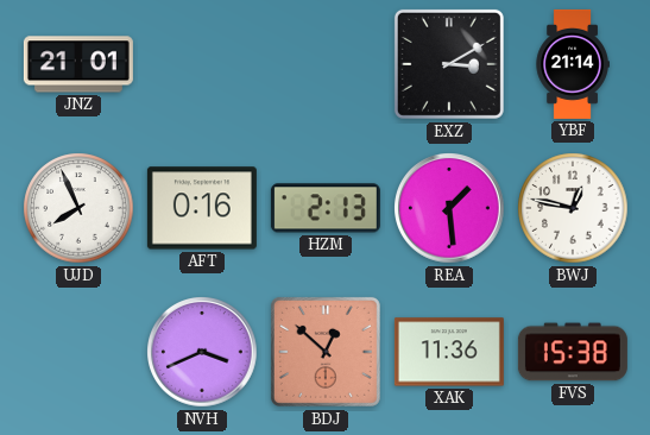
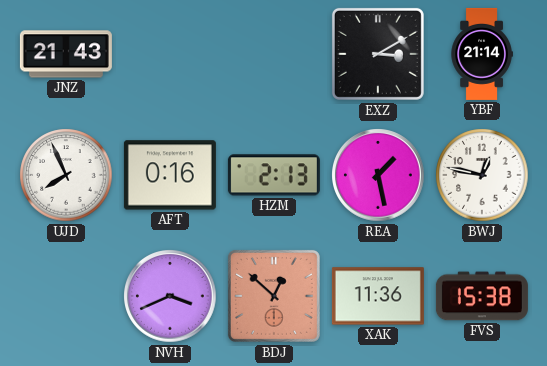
JNZ: 21:01 -> 21:43
REA: 1:29 -> 1:28
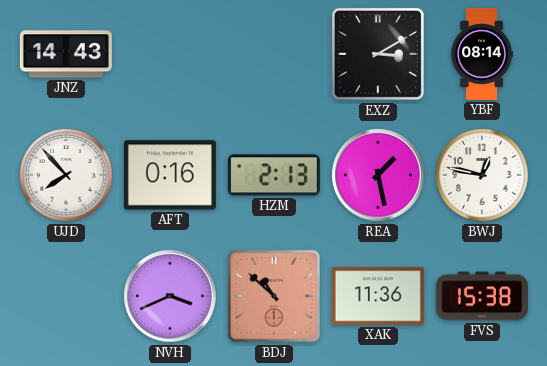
JNZ: 21:43 -> 14:43
YBF: 21:14 -> 08:14
UJD: 7:56 -> 7:53
BDJ: 12:52 -> 10:52
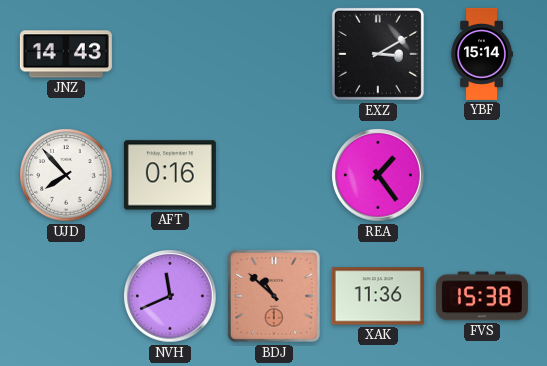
YBF: 08:14 -> 15:14
HZM: 2:13 -> none
REA: 1:28 -> 1:24
BWJ: 12:47 -> none
NVH: 3:41 -> 11:41
